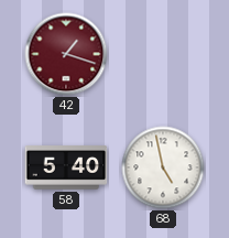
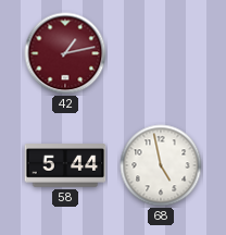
42: 1:18 -> 1:13
58: 5:40 -> 5:44
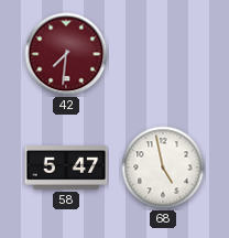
42: 1:13 -> 7:31
58: 5:44 -> 5:47
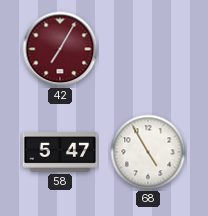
42: 7:31 -> 7:05
68: 4:58 -> 4:55
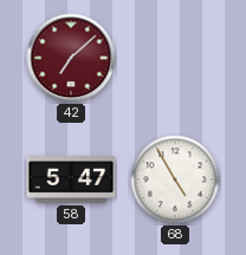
42: 7:05 -> 7:08
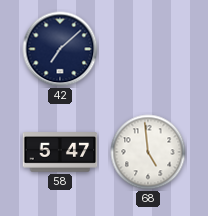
42 dial: burgundy -> navy
68: 4:55 -> 4:59
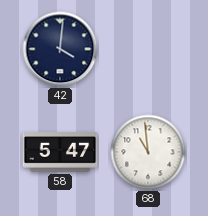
42: 7:08 -> 4:01
68: 4:59 -> 10:59
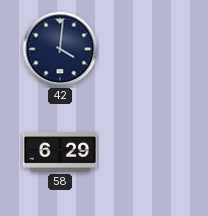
58: 5:47 -> 6:29
68: 10:59 -> none
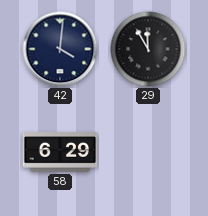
29: none -> 11:55
